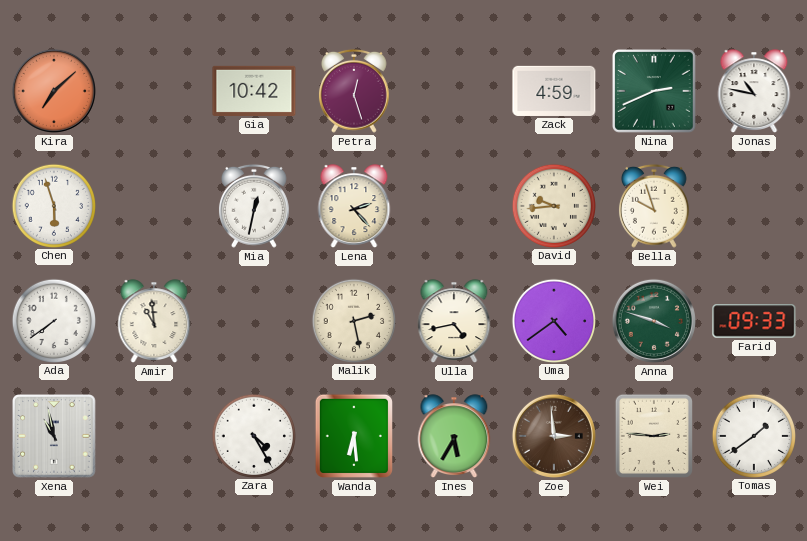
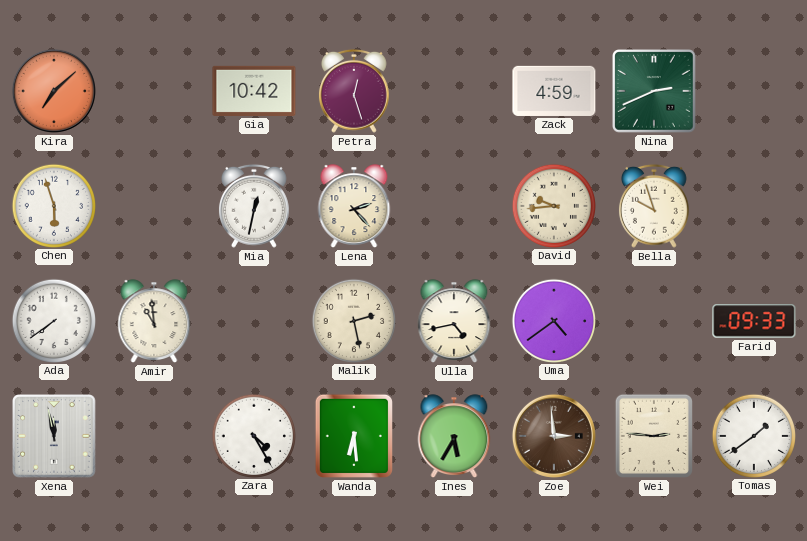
Jonas: 10:47 -> none
Anna: 3:48 -> none
Xena: 10:58 -> 11:58
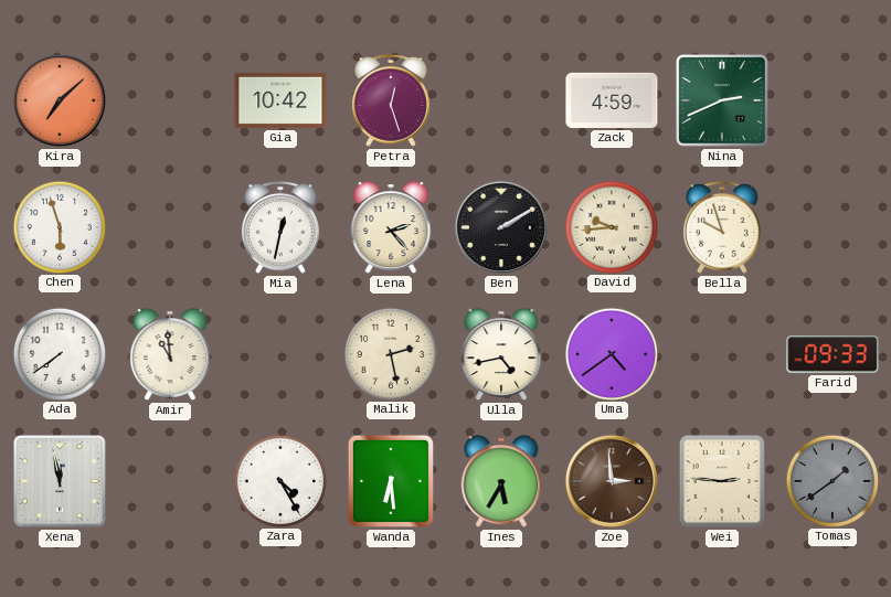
Ben: none -> 2:10
Tomas dial: white -> grey
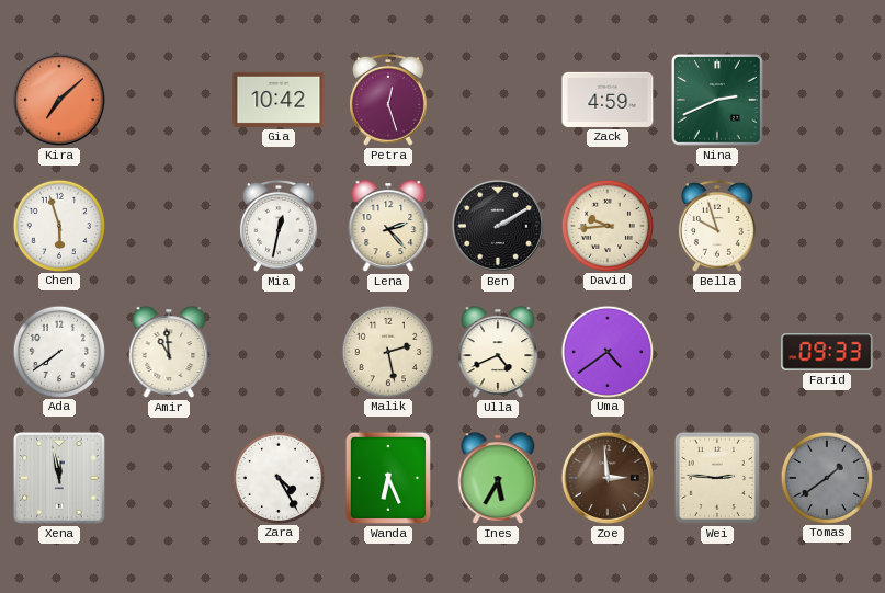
Ulla: 4:43 -> 4:41
Wanda: 6:29 -> 6:26
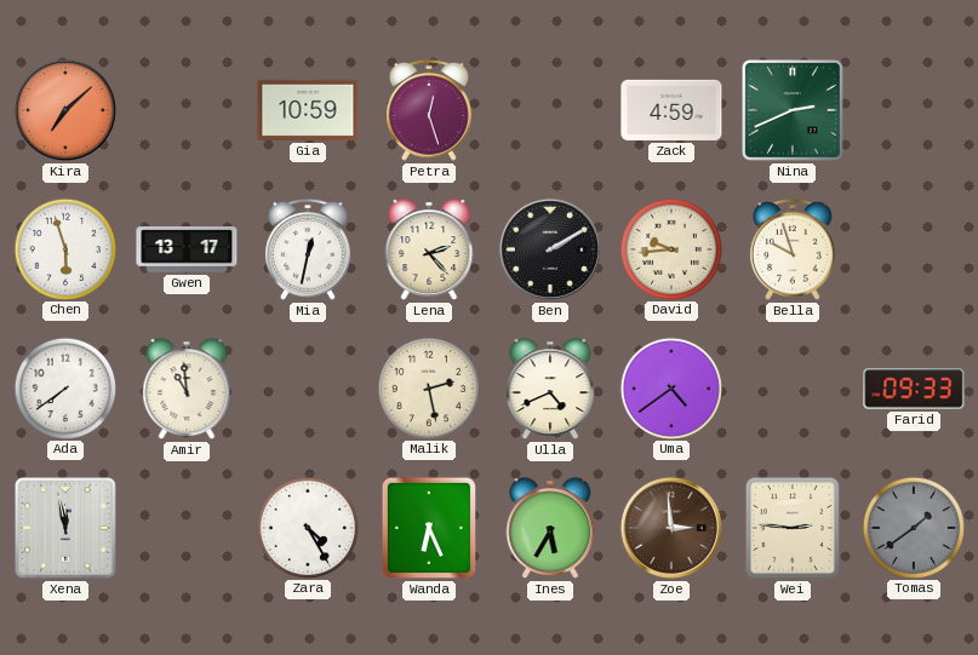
Gia: 10:42 -> 10:59
Gwen: none -> 13:17
